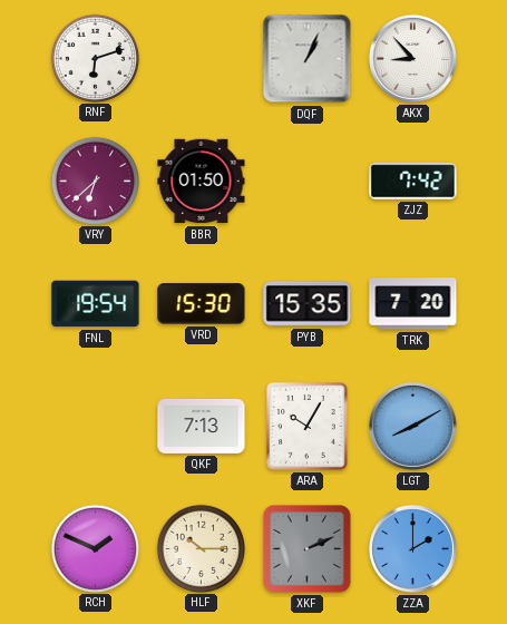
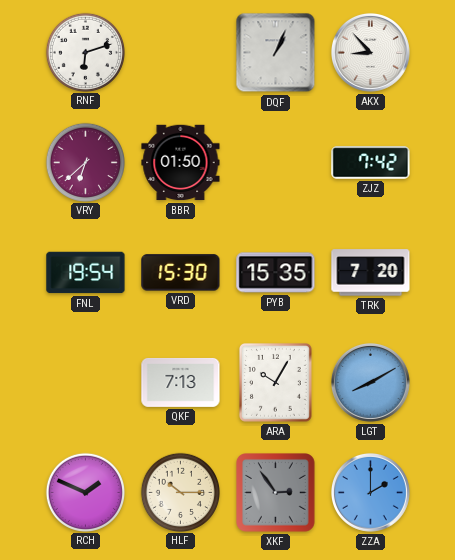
XKF: 2:11 -> 2:54
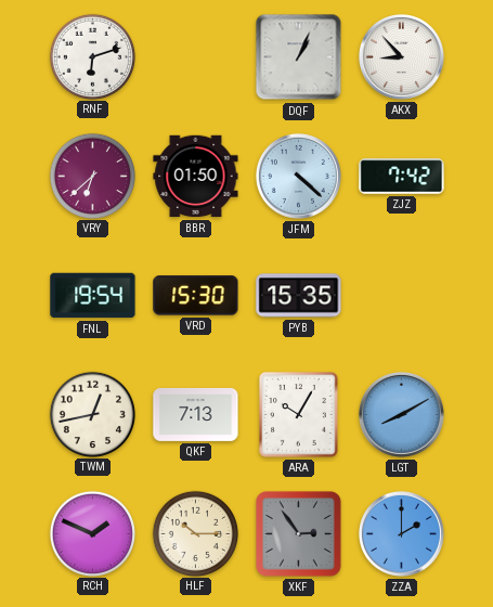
JFM: none -> 4:22
TRK: 7:20 -> none
TWM: none -> 12:43
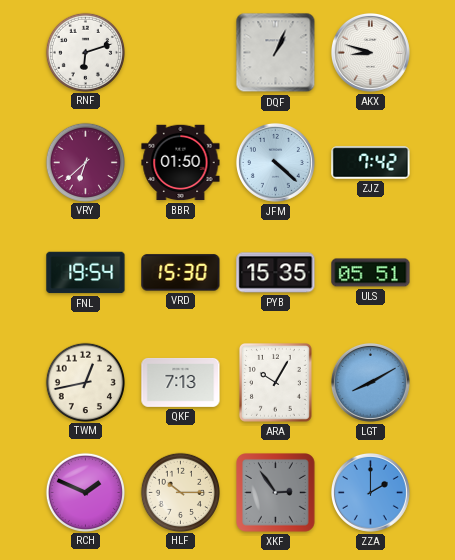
AKX: 8:53 -> 8:48
ULS: none -> 05:51
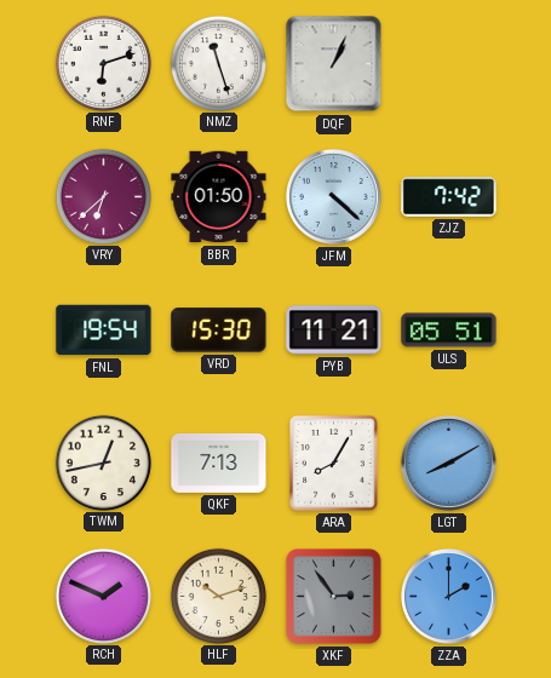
NMZ: none -> 11:27
AKX: 8:48 -> none
PYB: 15:35 -> 11:21
ARA: 10:05 -> 8:05
HLF: 10:15 -> 10:12
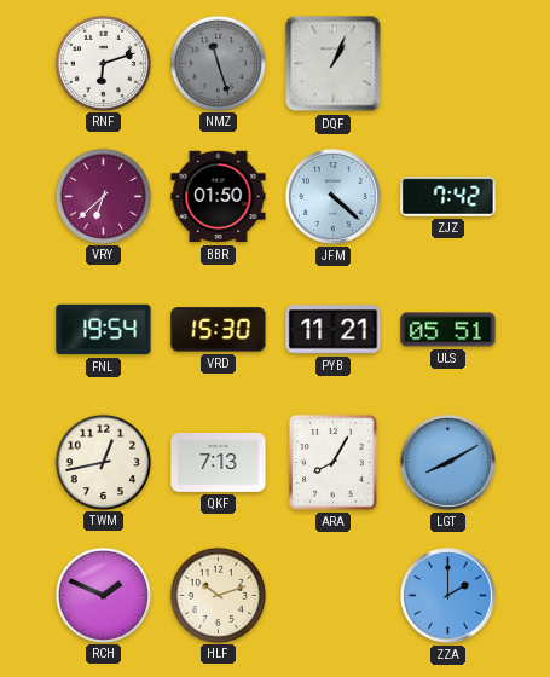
NMZ dial: white -> grey
XKF: 2:54 -> none
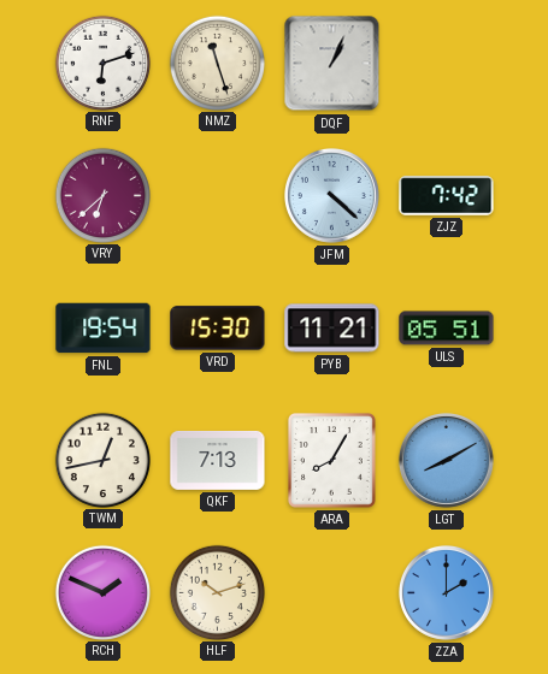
NMZ dial: grey -> cream
BBR: 01:50 -> none
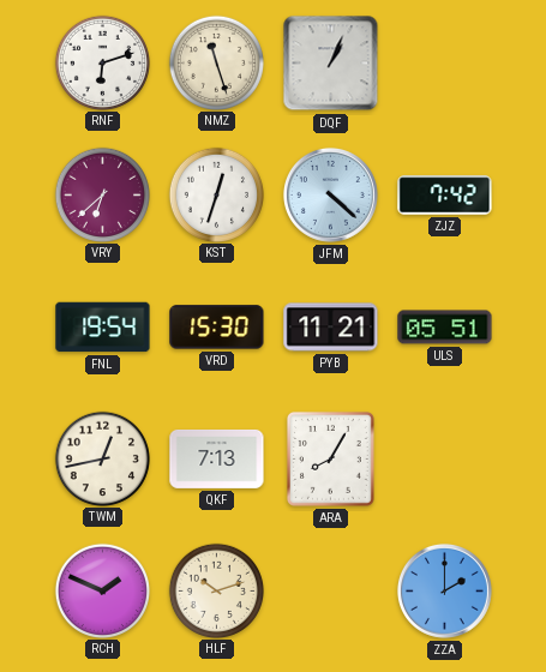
KST: none -> 12:33
LGT: 8:10 -> none
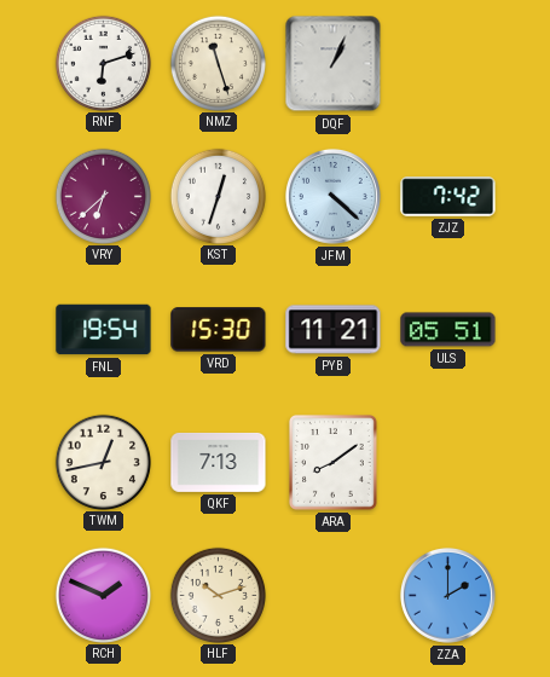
ARA: 8:05 -> 8:09
